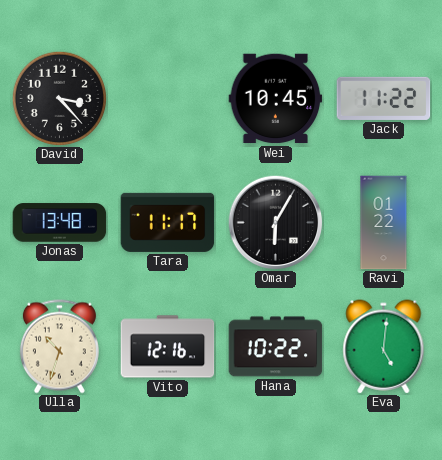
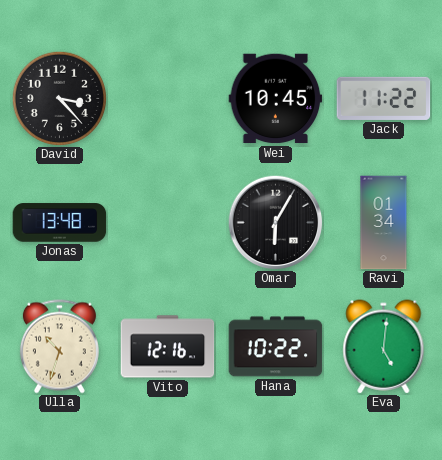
Tara: 11:17 -> none
Ravi: 01:22 -> 01:34
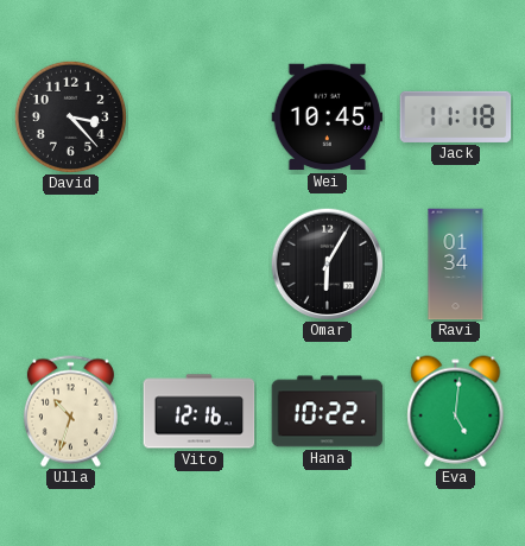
Jack: 11:22 -> 11:18
Jonas: 13:48 -> none
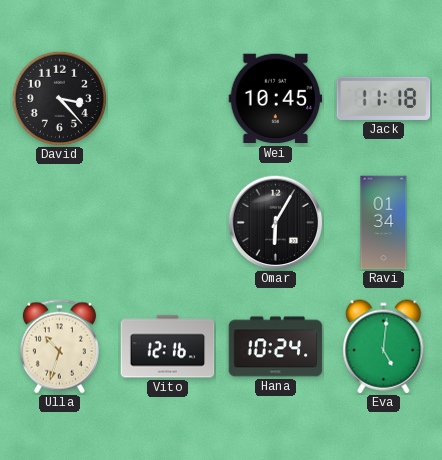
Hana: 10:22 -> 10:24
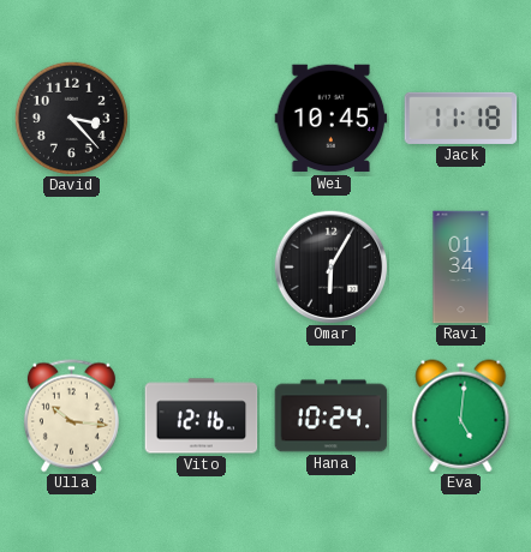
Ulla: 10:33 -> 10:16
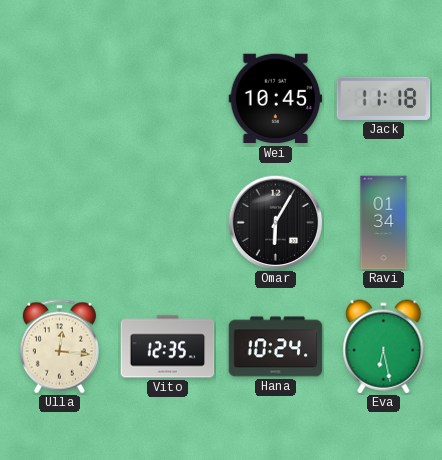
David: 3:23 -> none
Ulla: 10:16 -> 12:16
Vito: 12:16 -> 12:35
Eva: 5:01 -> 6:28
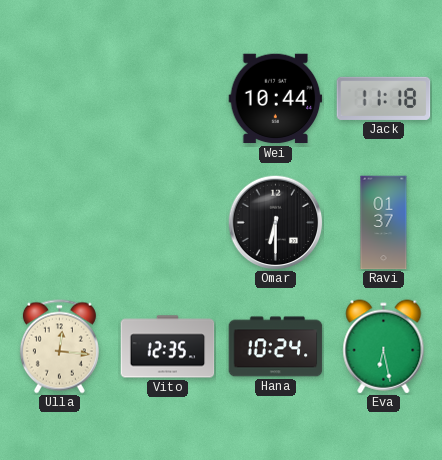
Wei: 10:45 -> 10:44
Omar: 6:05 -> 6:30
Ravi: 01:34 -> 01:37
